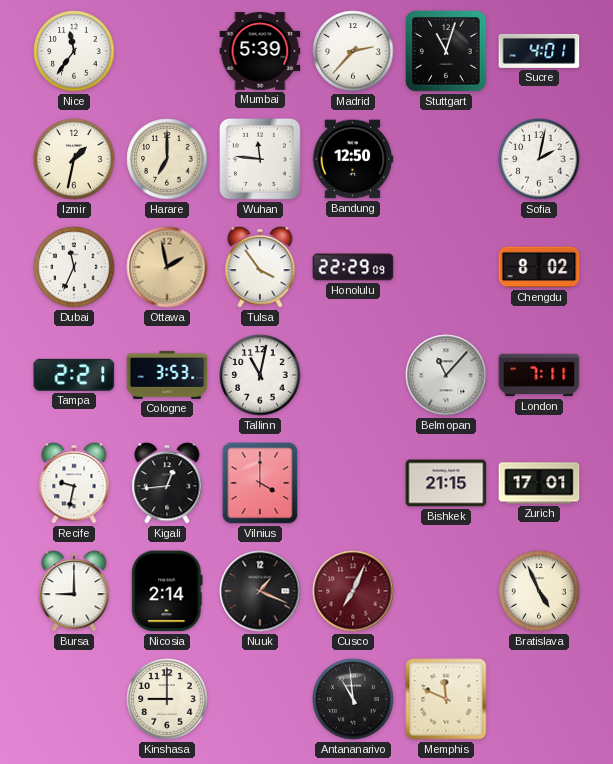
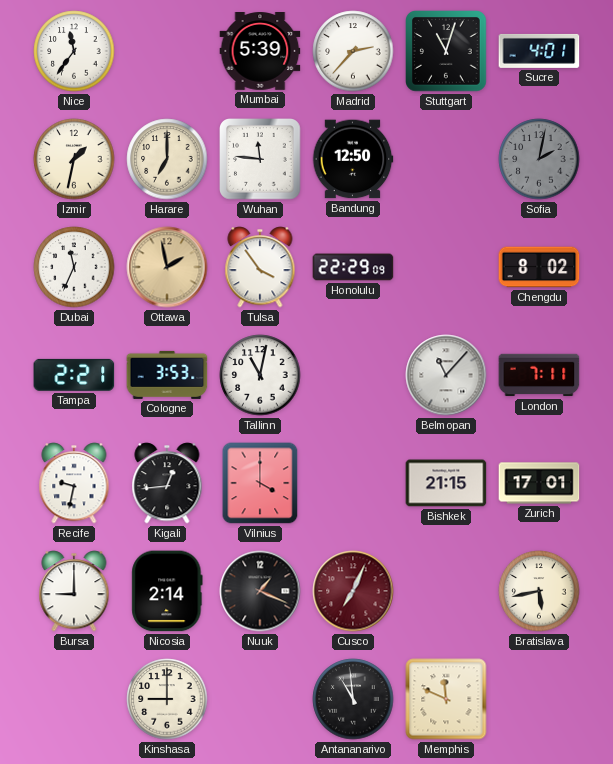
Sofia dial: white -> grey
Bratislava: 4:56 -> 5:43
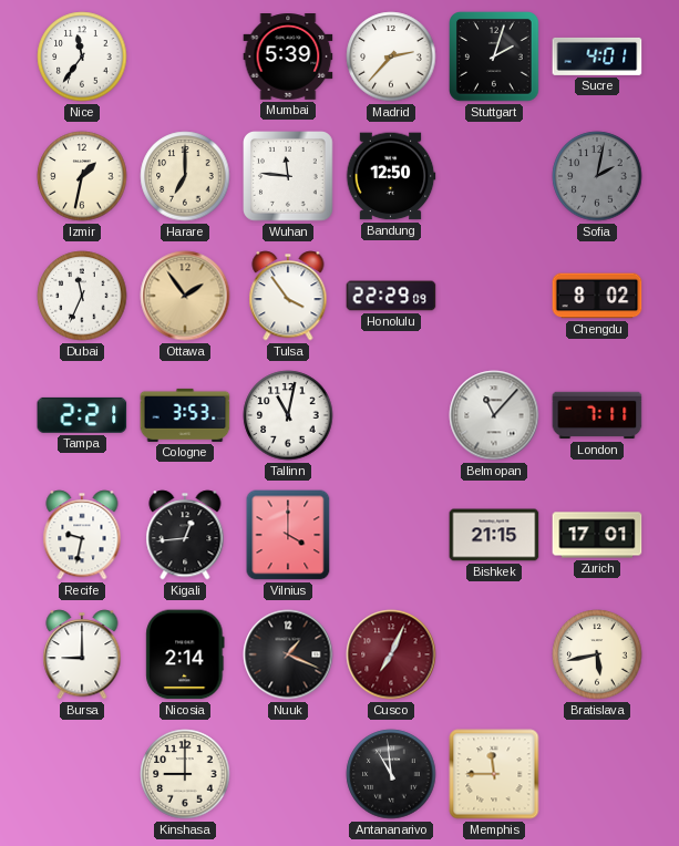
Stuttgart: 11:03 -> 2:03
Ottawa: 1:58 -> 1:54
Memphis: 11:49 -> 11:45
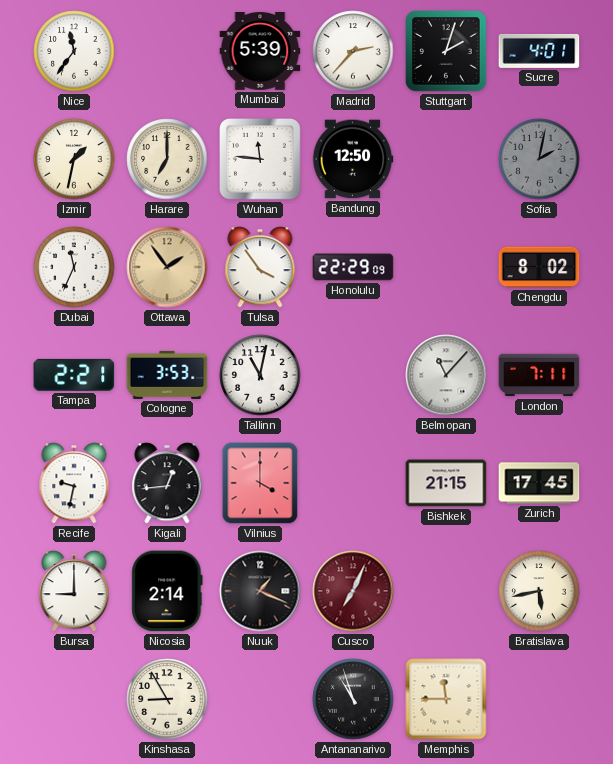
Zurich: 17:01 -> 17:45
Kinshasa: 9:00 -> 8:55
Antananarivo: 10:59 -> 10:57
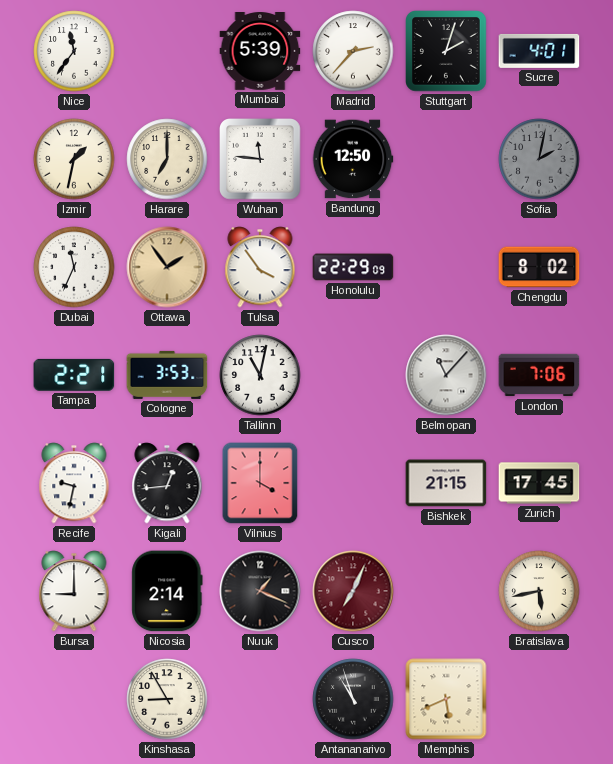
London: 7:11 -> 7:06
Memphis: 11:45 -> 5:41
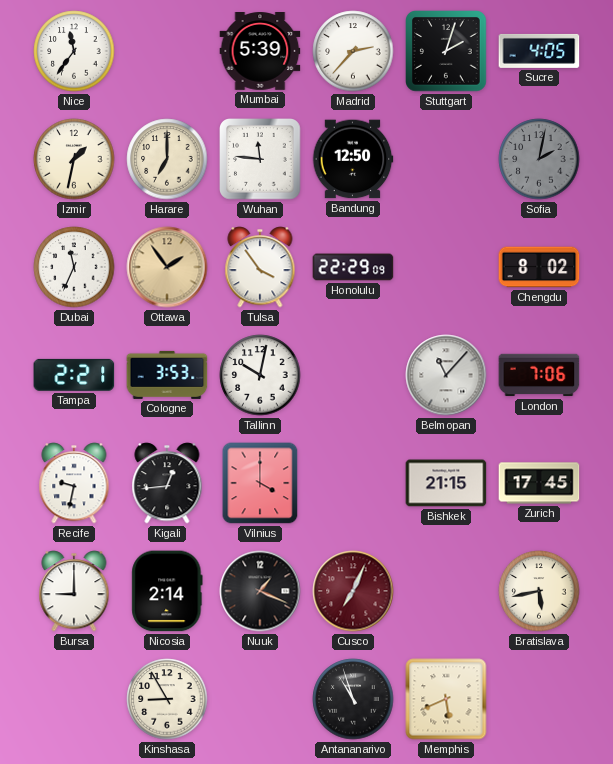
Sucre: 4:01 -> 4:05
Tallinn: 11:02 -> 10:02
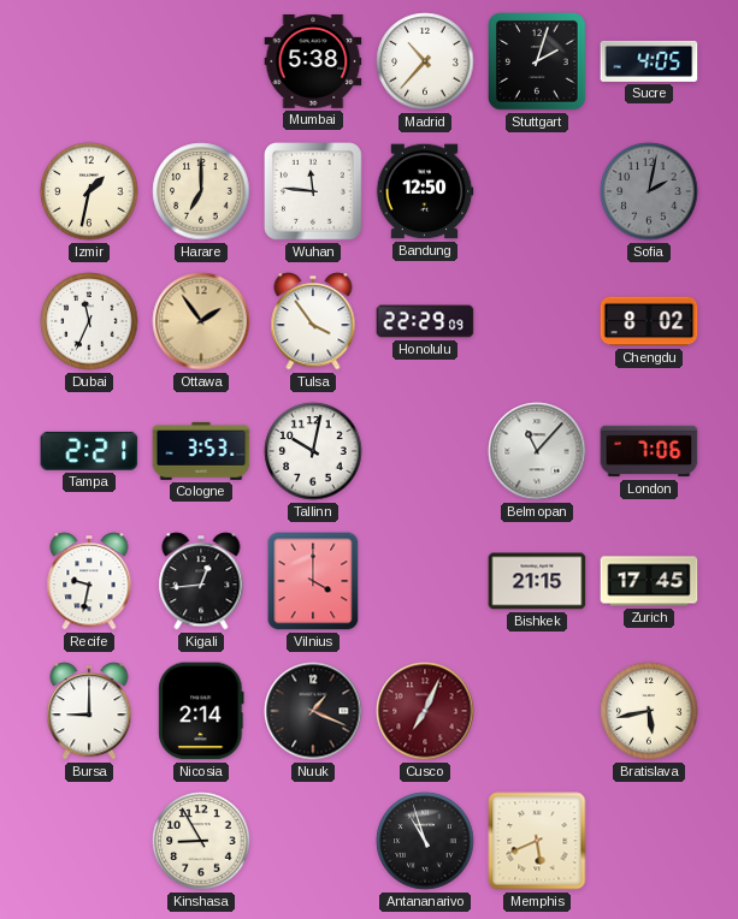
Nice: 11:36 -> none
Mumbai: 5:39 -> 5:38
Madrid: 2:37 -> 10:37
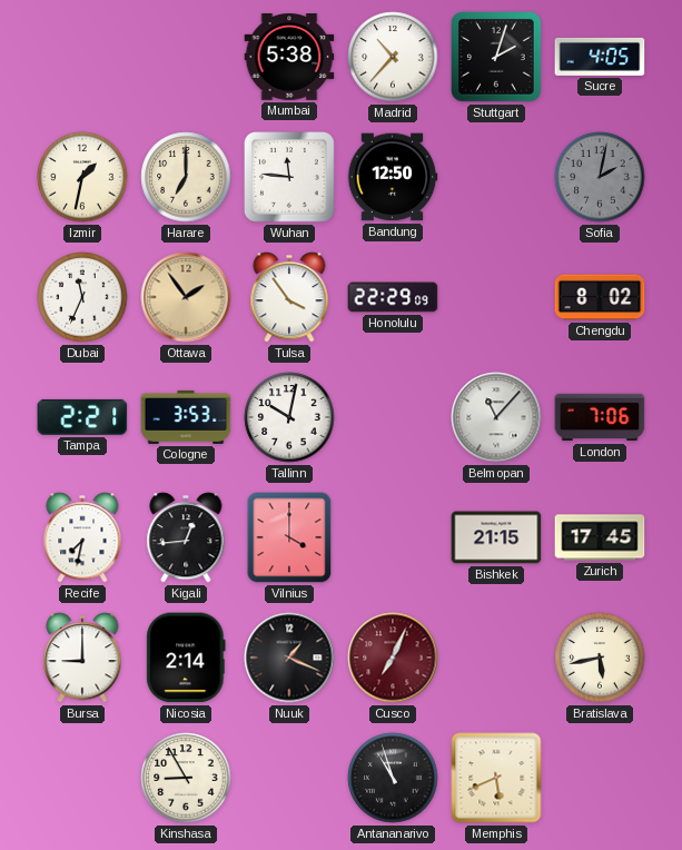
Recife: 9:32 -> 7:32
